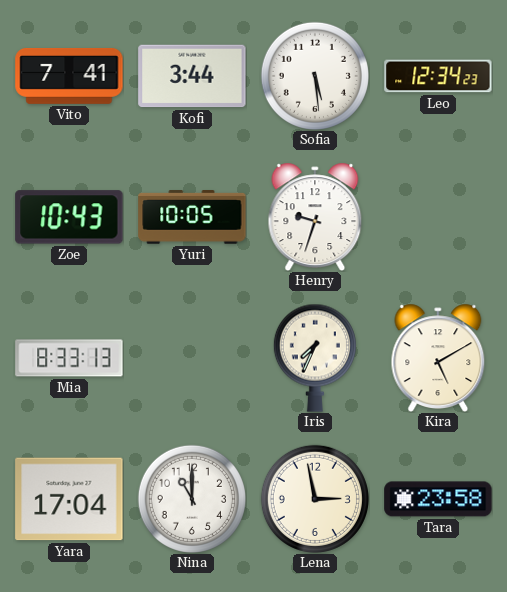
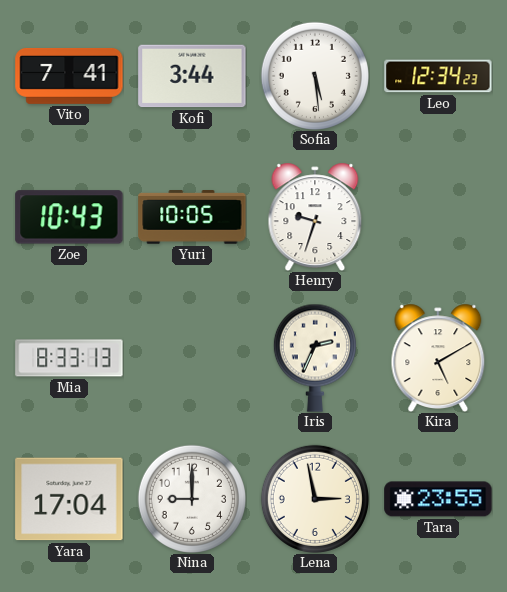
Iris: 7:34 -> 2:34
Nina: 11:00 -> 9:00
Tara: 23:58 -> 23:55
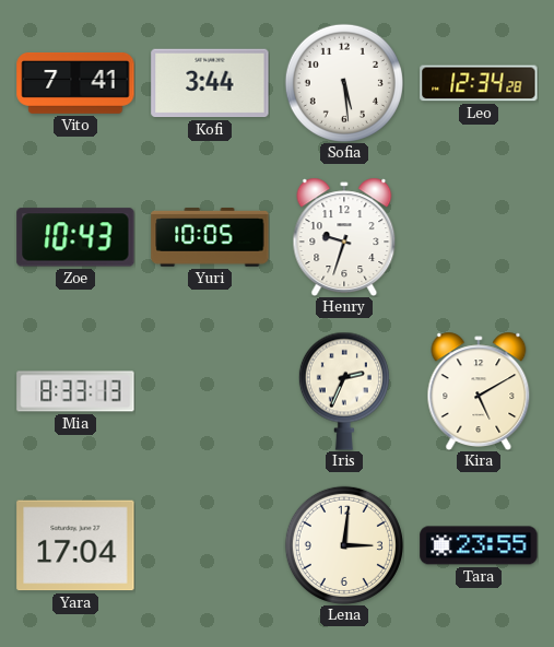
Leo: 12:34:23 -> 12:34:28
Nina: 9:00 -> none
Lena: 2:58 -> 3:01
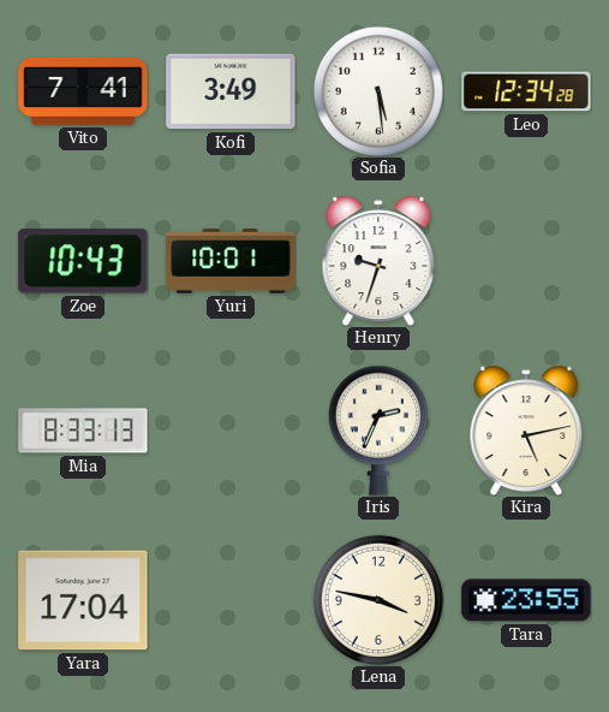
Kofi: 3:44 -> 3:49
Yuri: 10:05 -> 10:01
Kira: 5:10 -> 5:13
Lena: 3:01 -> 3:47
